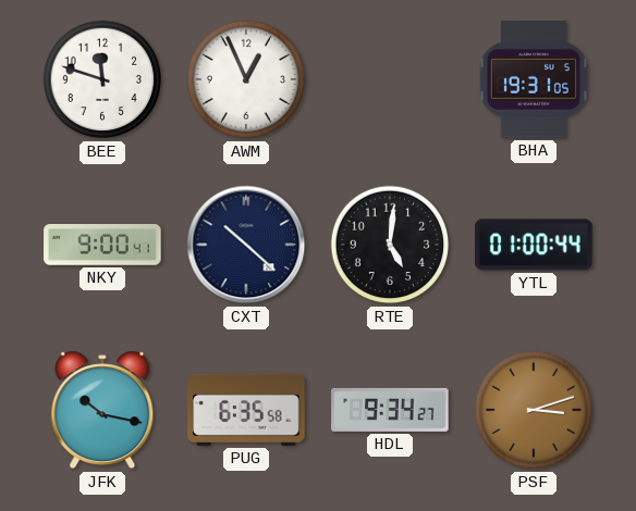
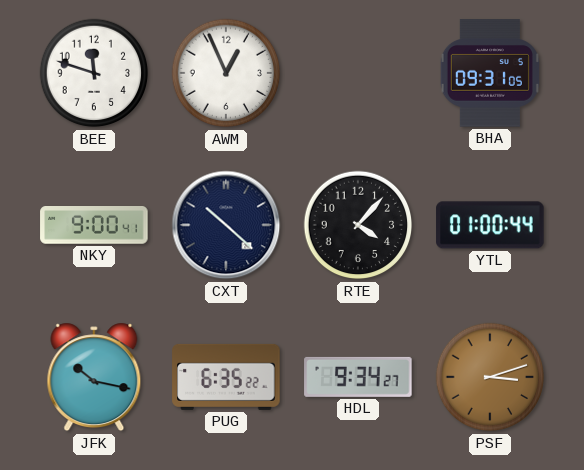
BHA: 19:31 -> 09:31
RTE: 5:01 -> 4:07
PUG: 6:35:58 -> 6:35:22
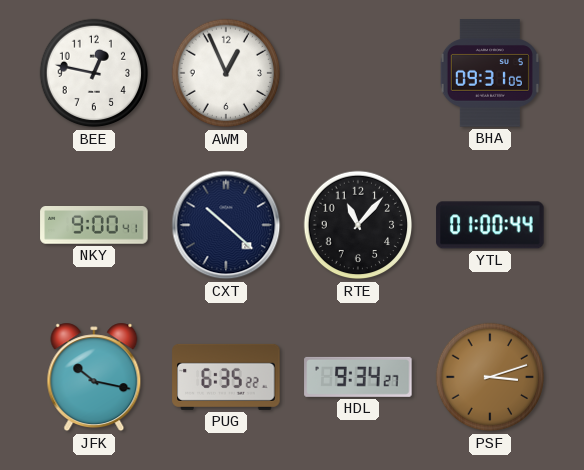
BEE: 11:48 -> 12:47
RTE: 4:07 -> 11:07
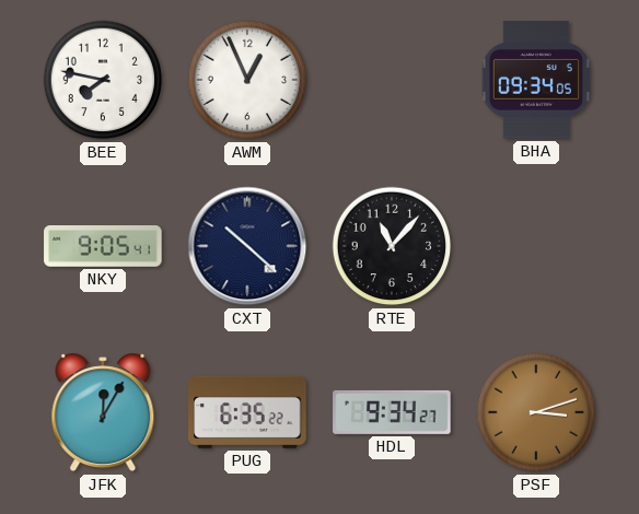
BEE: 12:47 -> 7:47
BHA: 09:31 -> 09:34
NKY: 9:00 -> 9:05
YTL: 01:00 -> none
JFK: 10:17 -> 12:05
